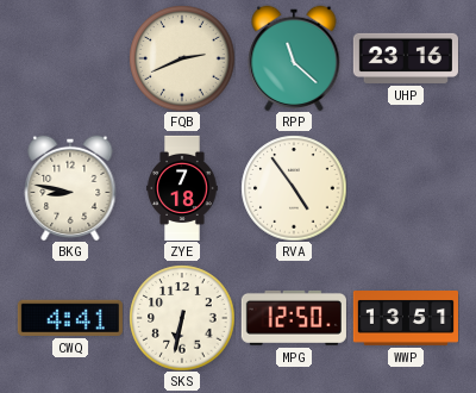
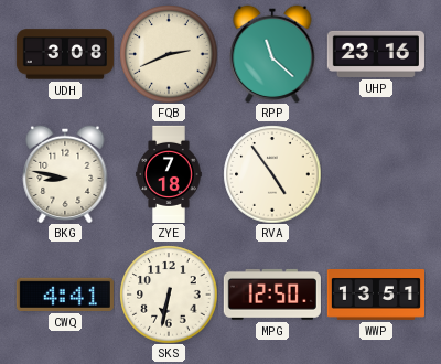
UDH: none -> 3:08
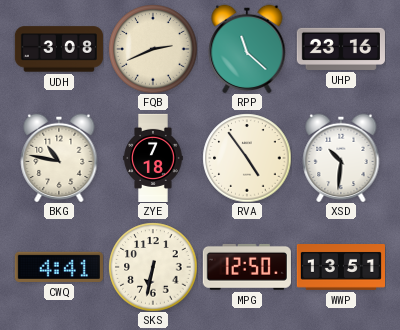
BKG: 8:47 -> 10:47
XSD: none -> 10:31
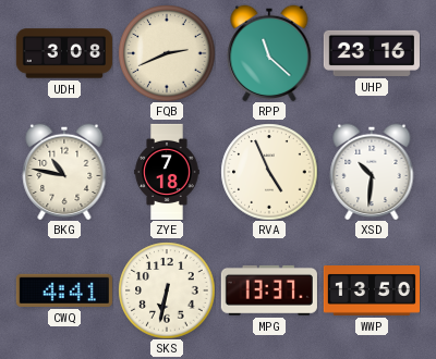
RVA: 4:54 -> 4:56
MPG: 12:50 -> 13:37
WWP: 13:51 -> 13:50
